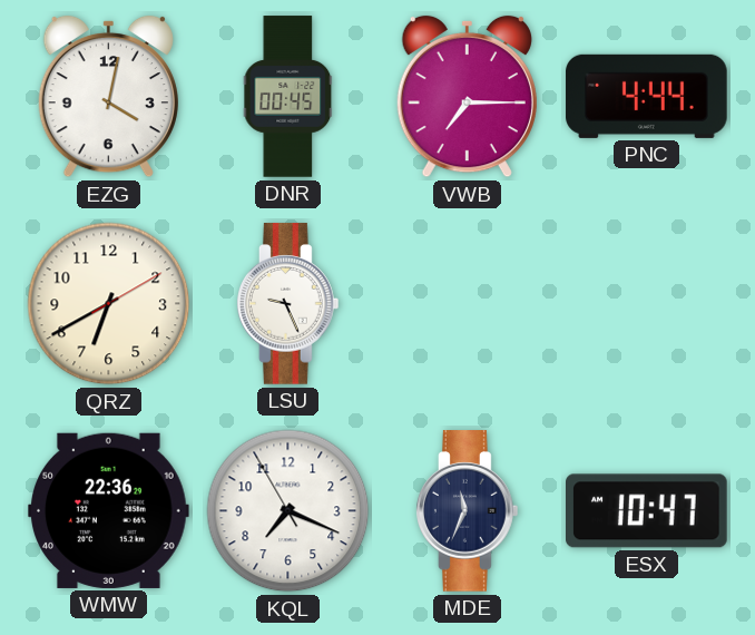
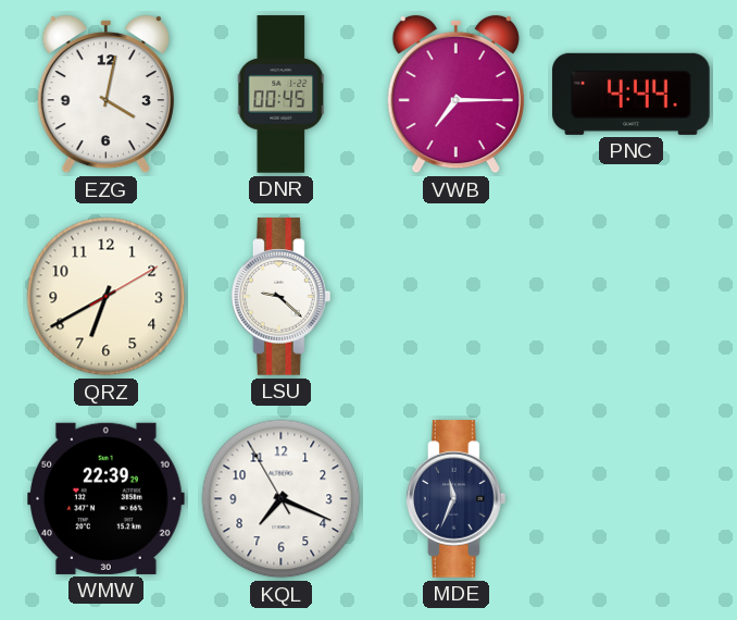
LSU: 9:26 -> 9:22
WMW: 22:36 -> 22:39
ESX: 10:47 -> none
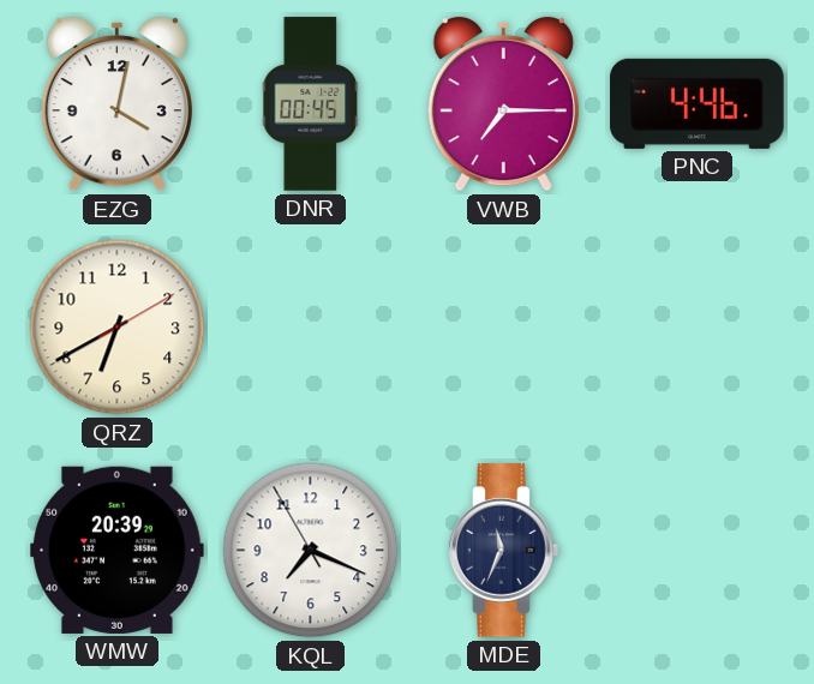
PNC: 4:44 -> 4:46
LSU: 9:22 -> none
WMW: 22:39 -> 20:39
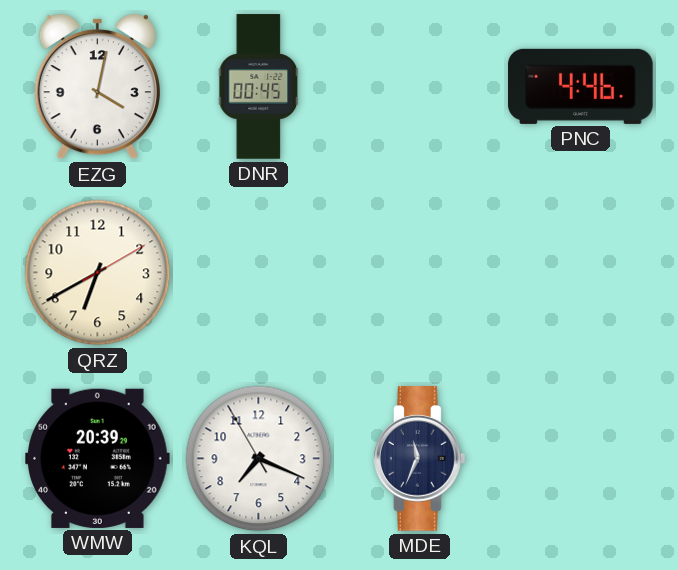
VWB: 7:15 -> none
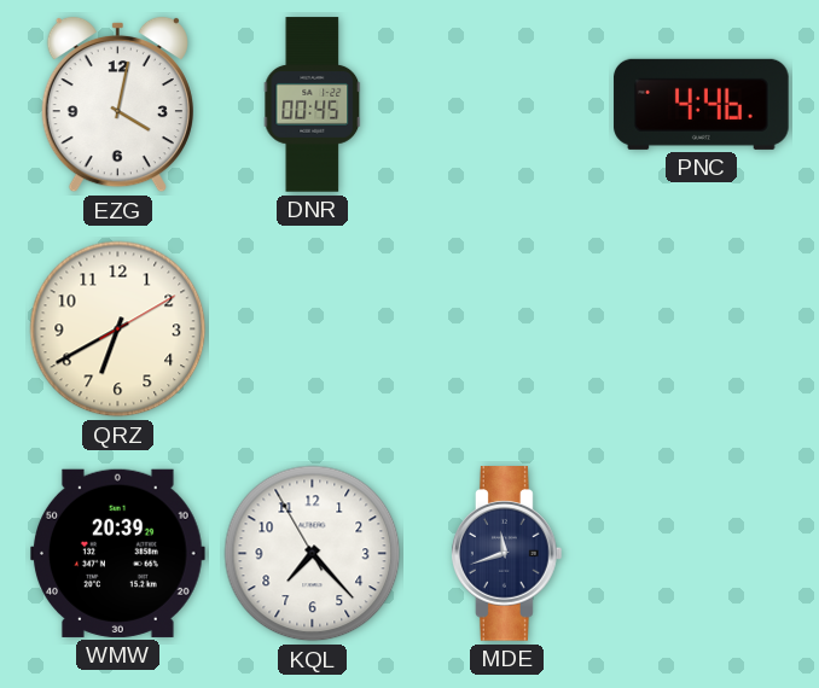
KQL: 7:18 -> 7:22
MDE: 11:34 -> 11:42
